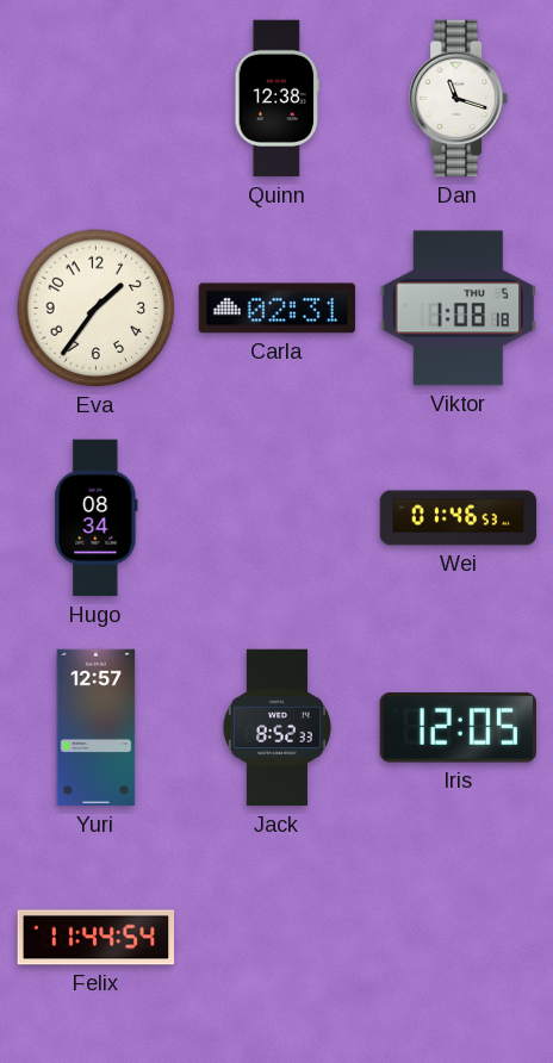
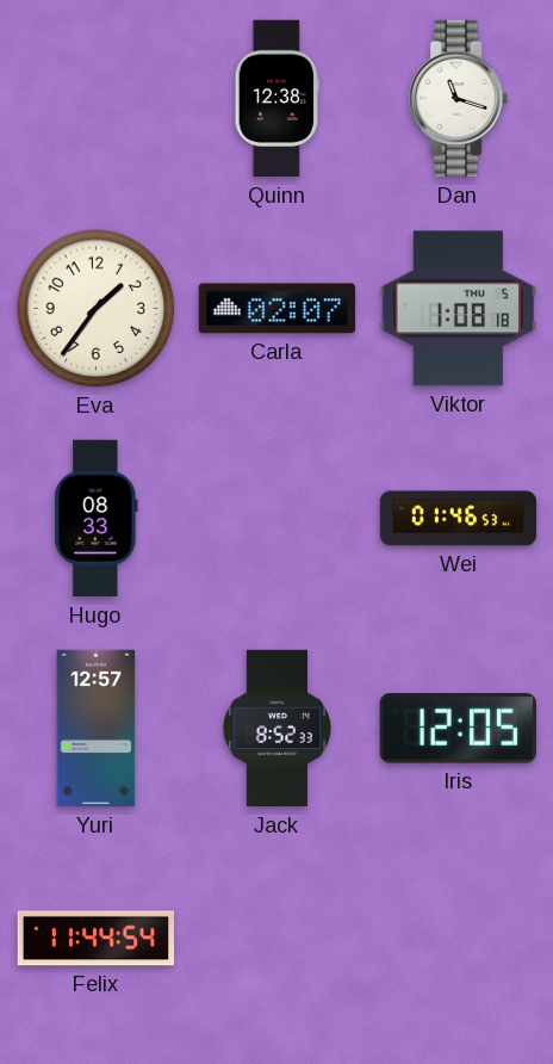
Carla: 02:31 -> 02:07
Hugo: 08:34 -> 08:33
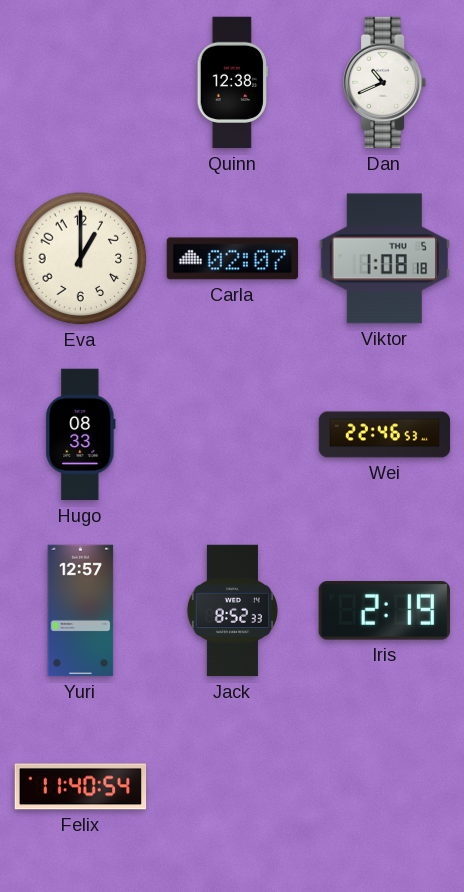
Dan: 11:18 -> 10:41
Eva: 1:36 -> 1:00
Wei: 01:46 -> 22:46
Iris: 12:05 -> 2:19
Felix: 11:44 -> 11:40
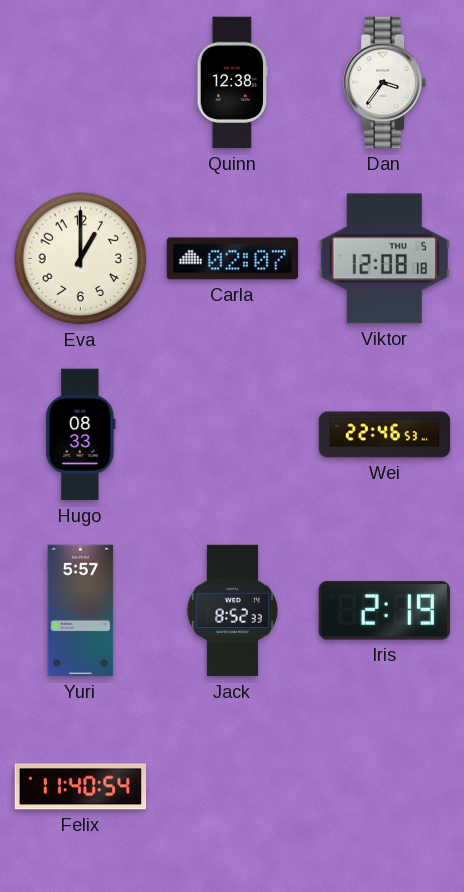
Dan: 10:41 -> 3:36
Viktor: 1:08 -> 12:08
Yuri: 12:57 -> 5:57
